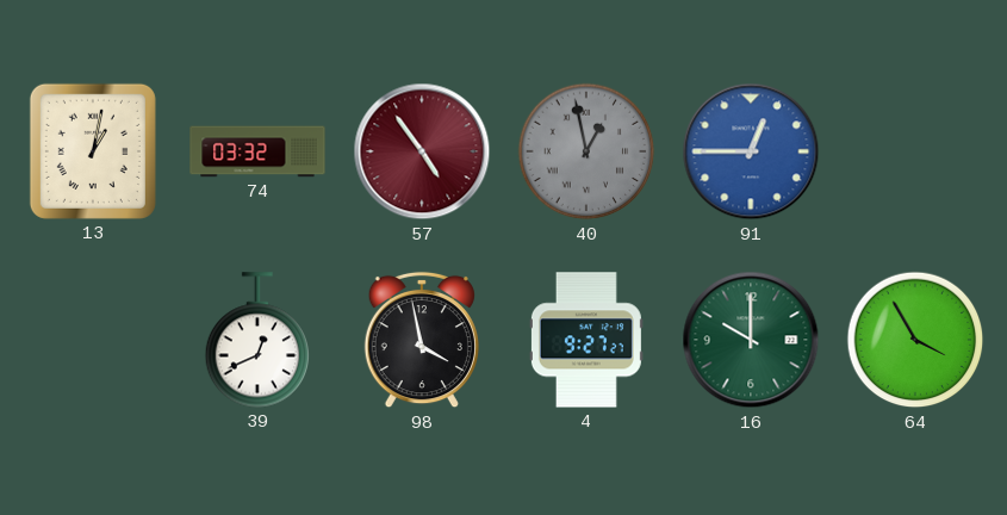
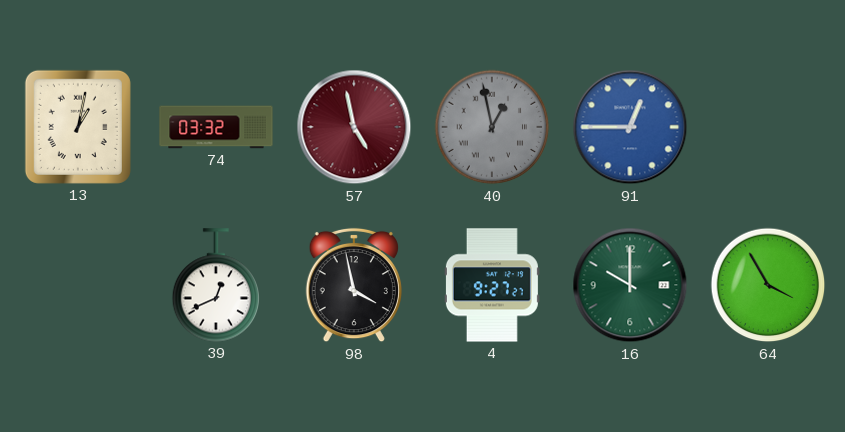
57: 4:54 -> 4:58
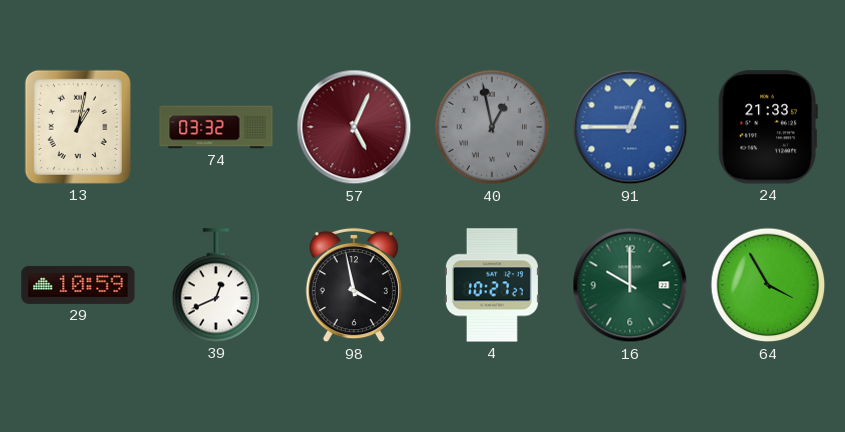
57: 4:58 -> 5:04
24: none -> 21:33
29: none -> 10:59
4: 9:27 -> 10:27
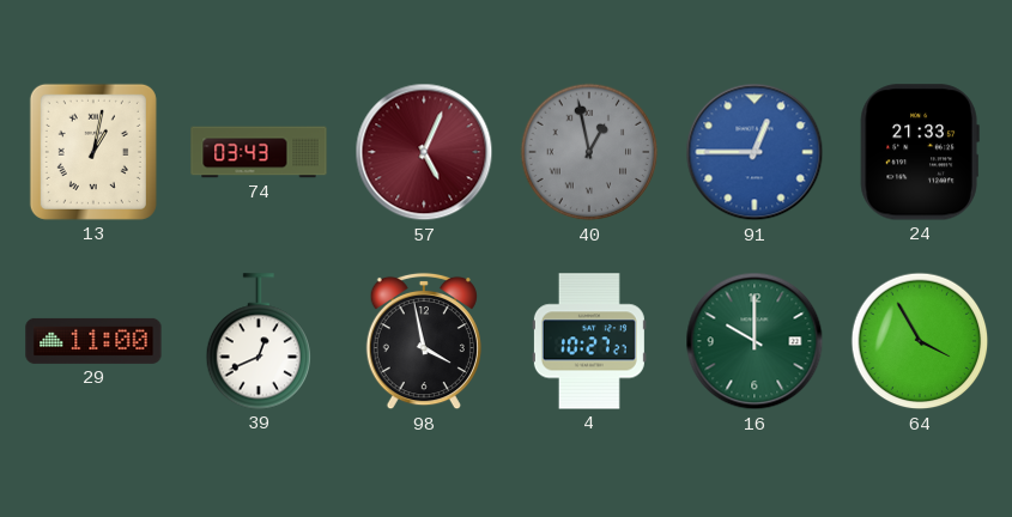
74: 03:32 -> 03:43
29: 10:59 -> 11:00
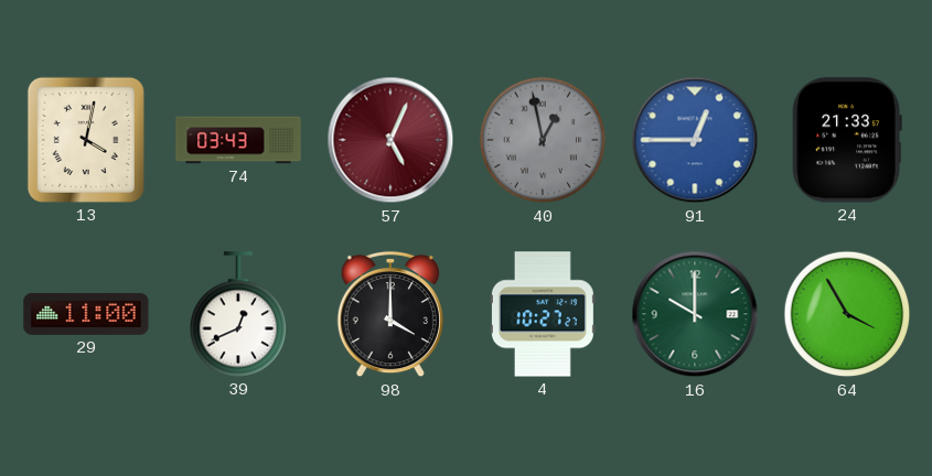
13: 1:02 -> 4:02
98: 3:58 -> 4:00
